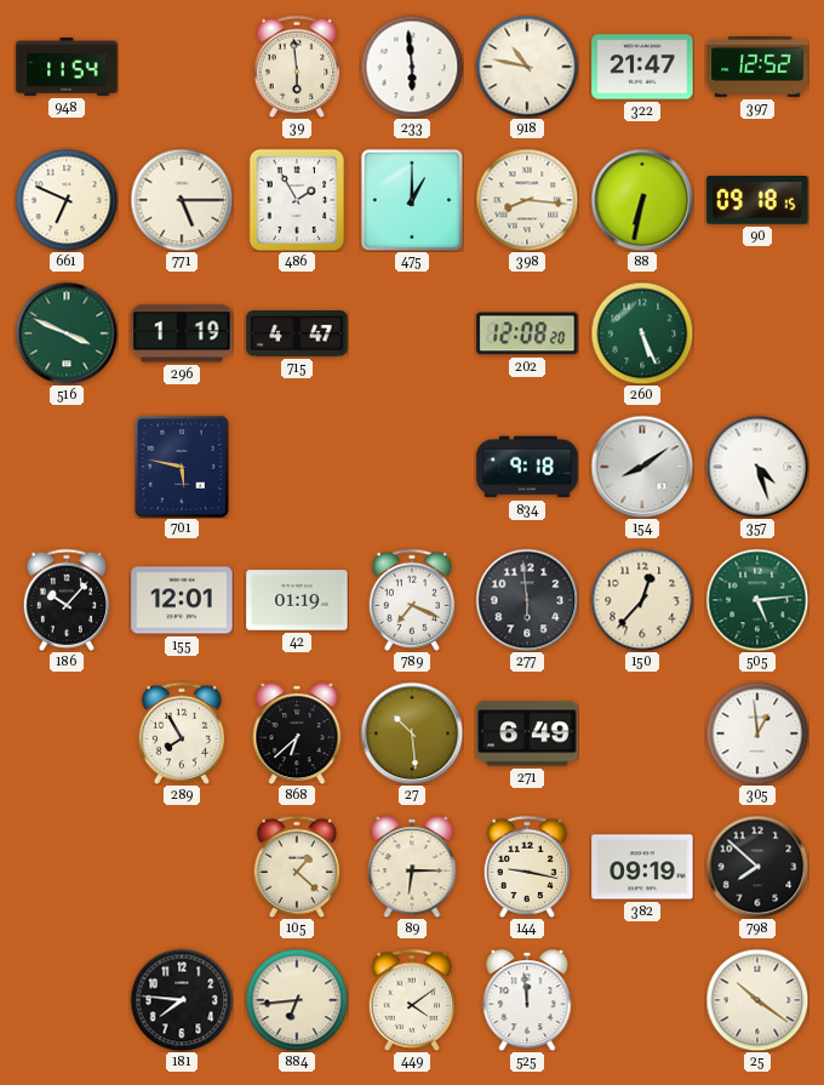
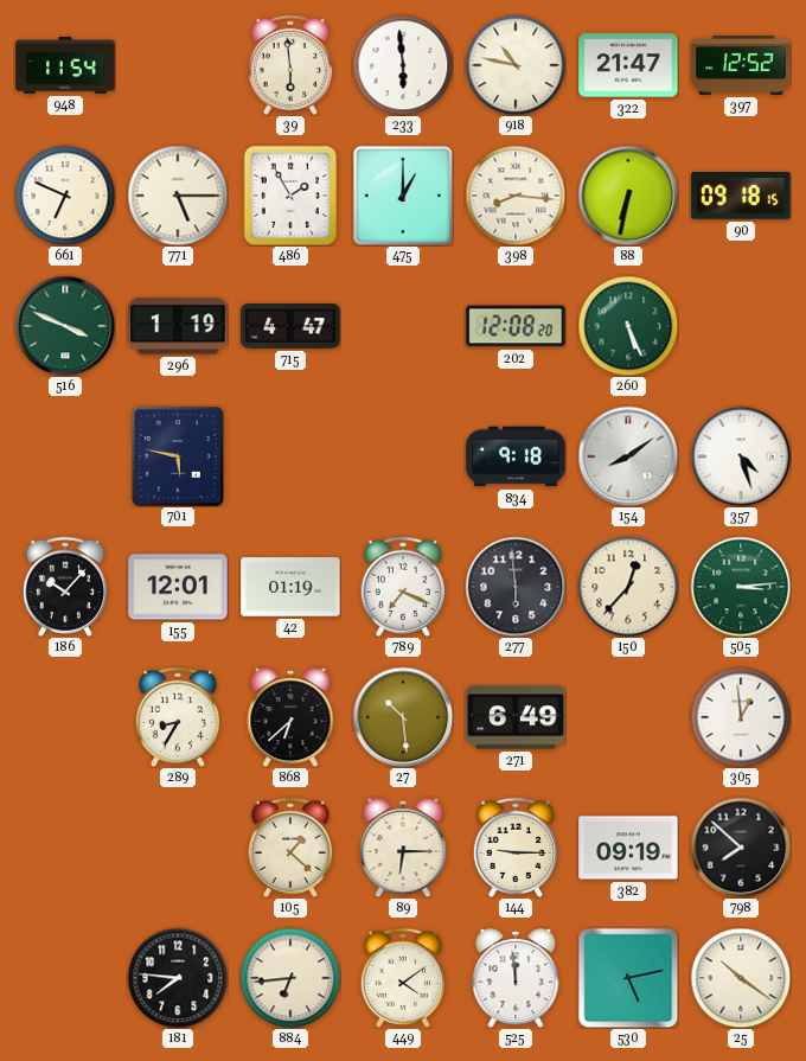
505: 5:14 -> 3:14
289: 7:55 -> 8:35
144: 9:17 -> 9:15
530: none -> 5:13
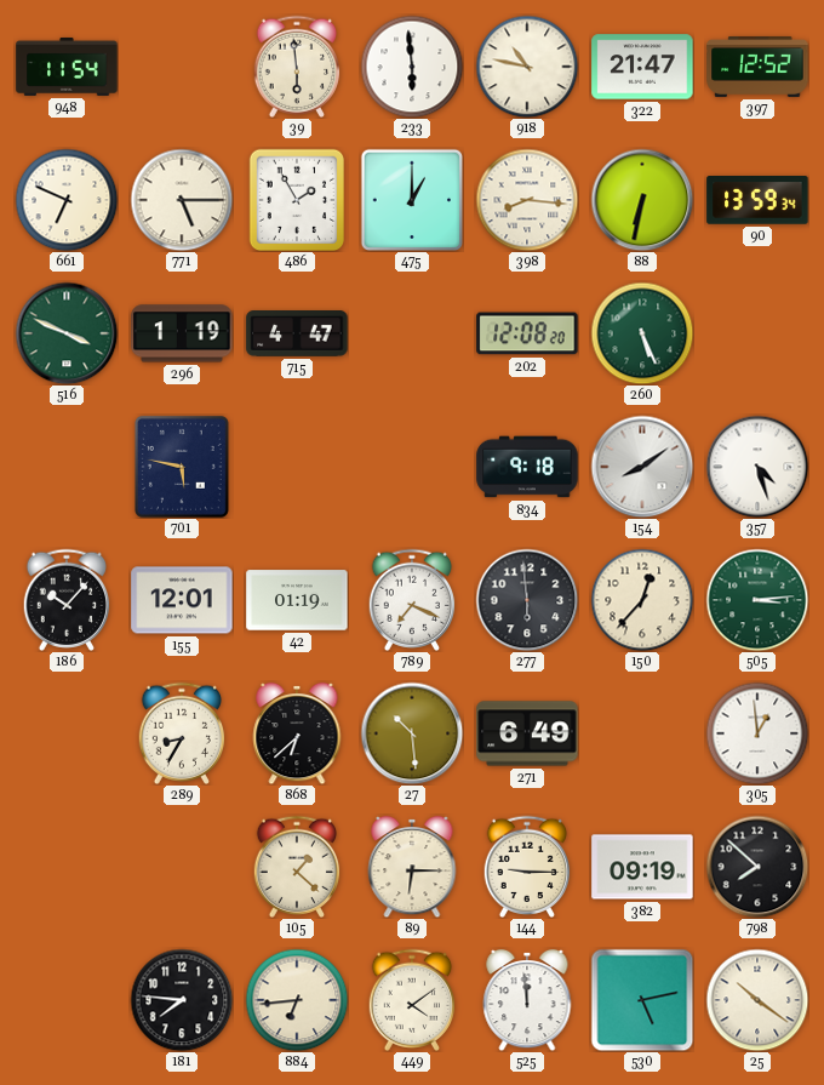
90: 09:18 -> 13:59
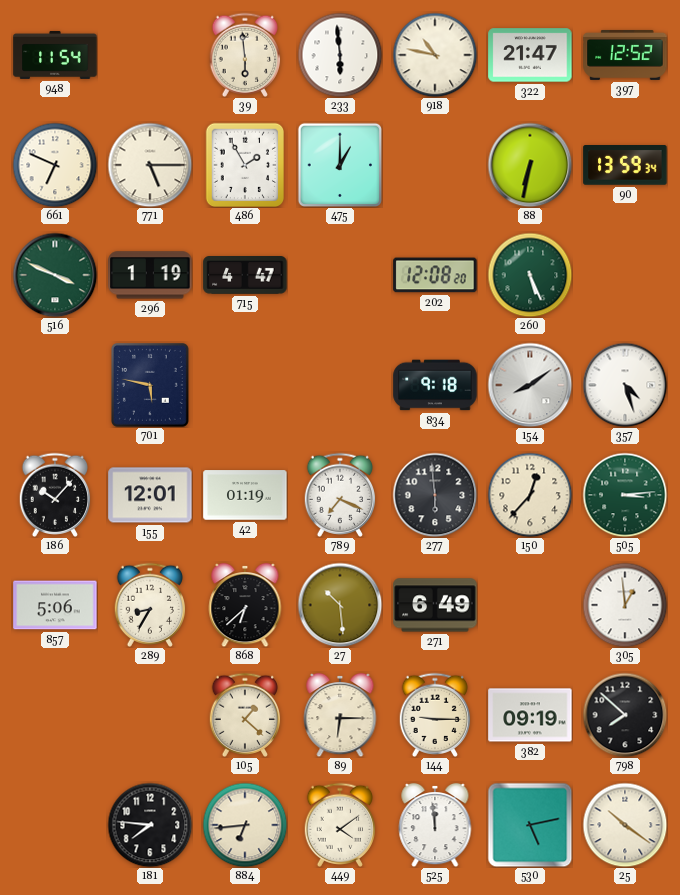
398: 8:16 -> none
857: none -> 5:06
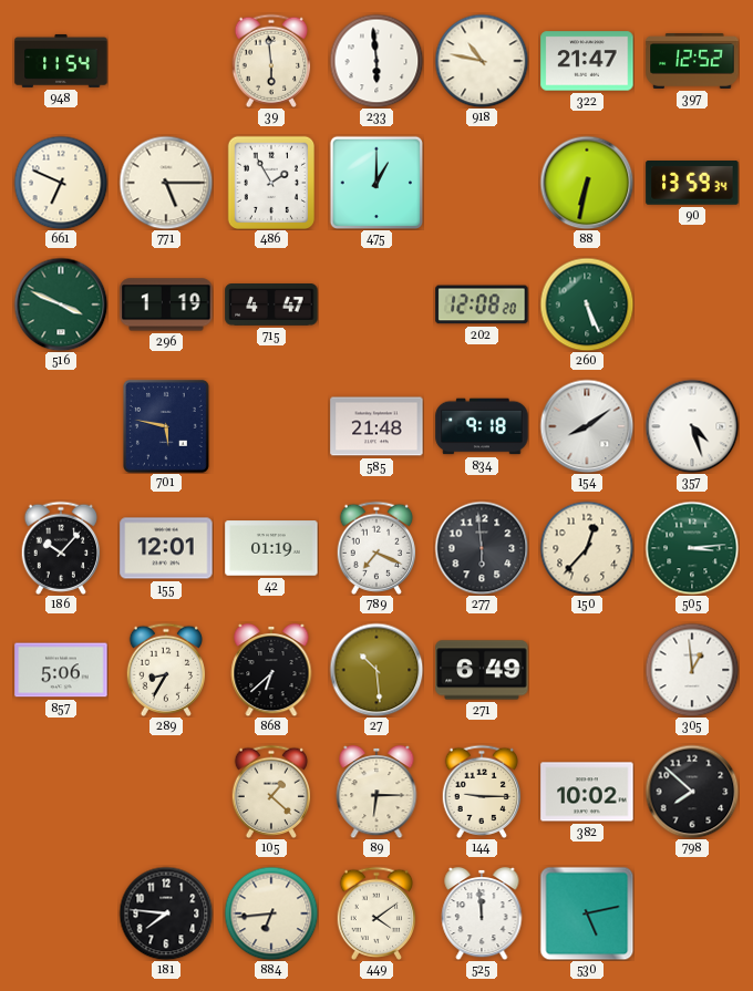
585: none -> 21:48
382: 09:19 -> 10:02
25: 10:21 -> none
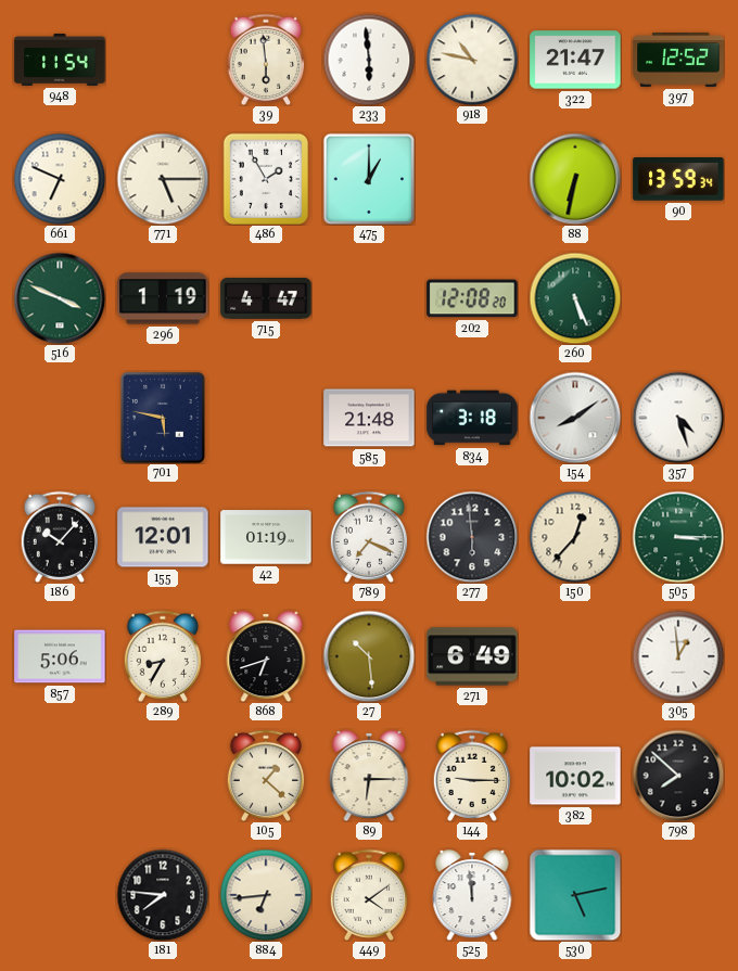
834: 9:18 -> 3:18
505: 3:14 -> 3:15
868: 6:38 -> 6:42
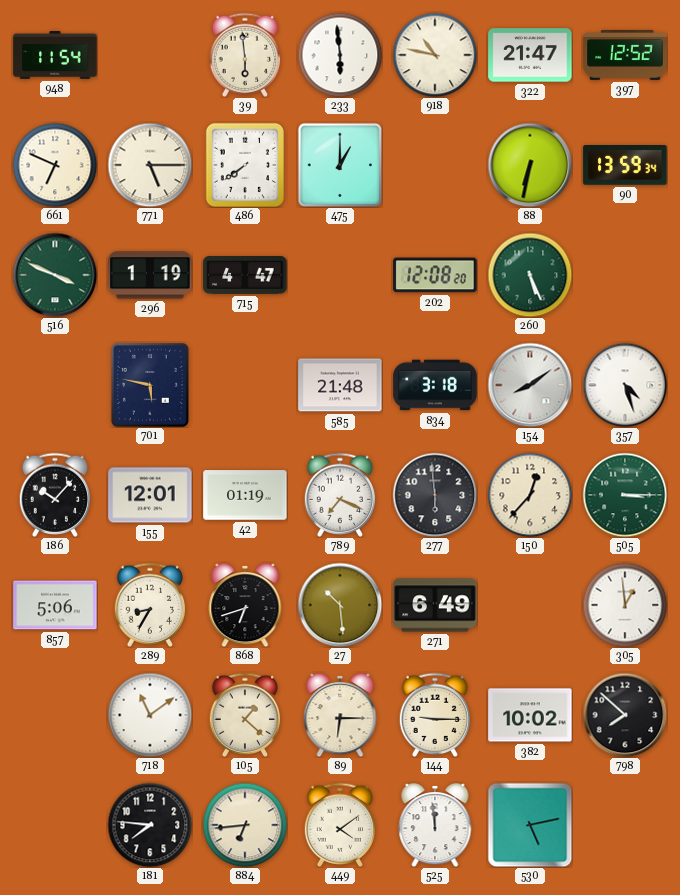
486: 1:55 -> 7:39
718: none -> 11:09
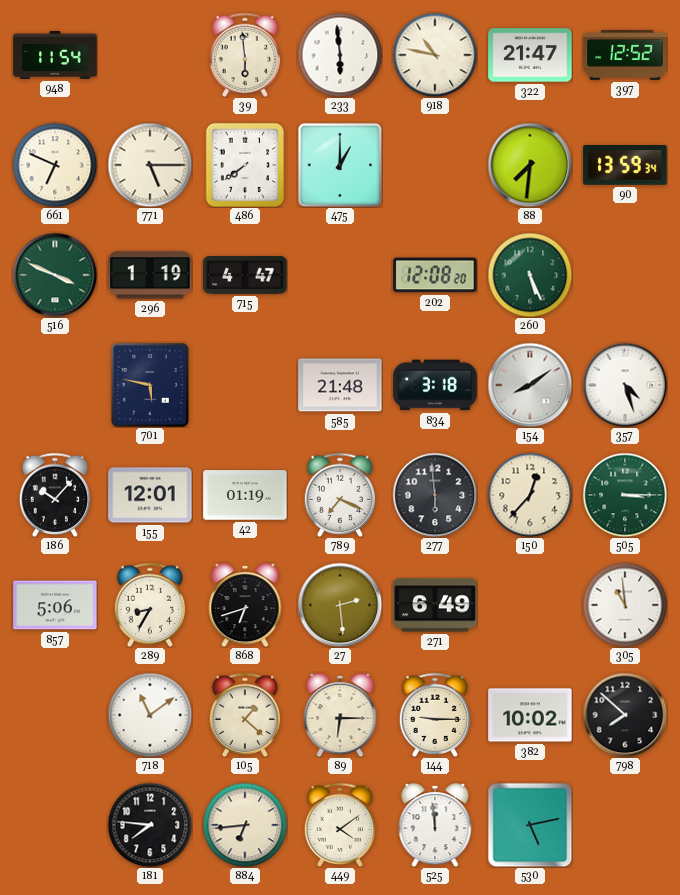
88: 6:32 -> 7:31
27: 10:29 -> 2:29
305: 12:59 -> 10:59
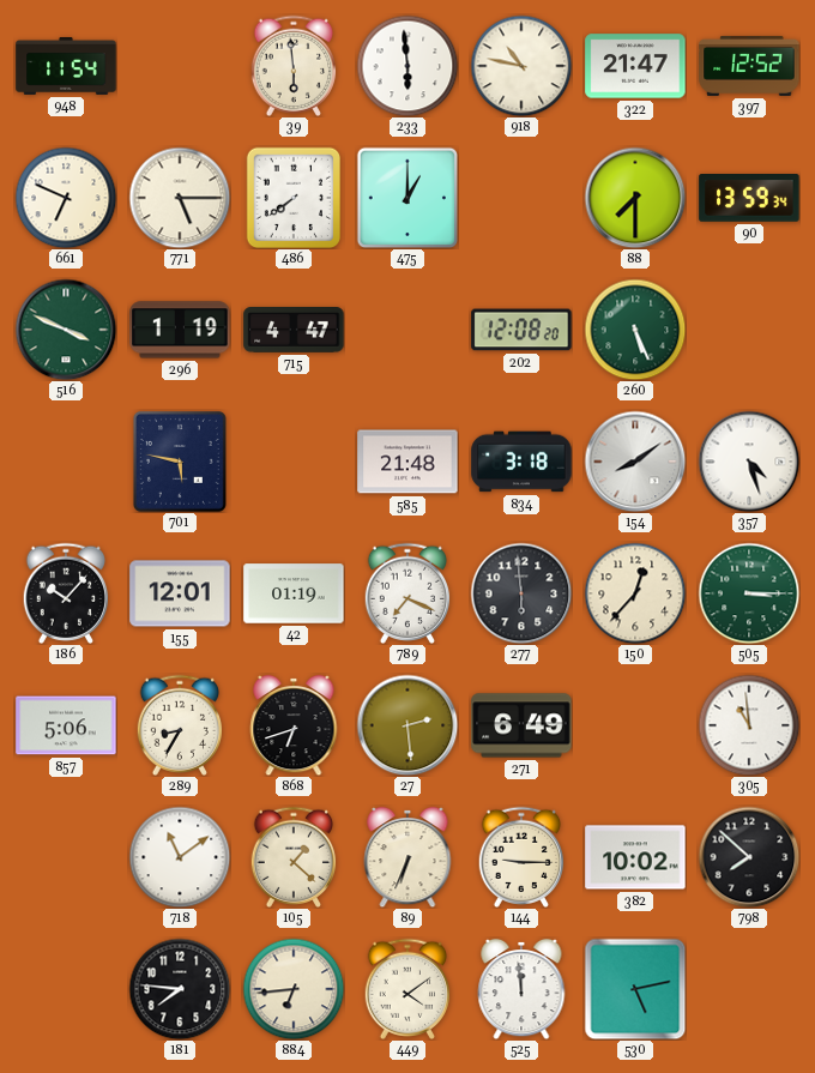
88: 7:31 -> 7:30
89: 6:15 -> 6:34
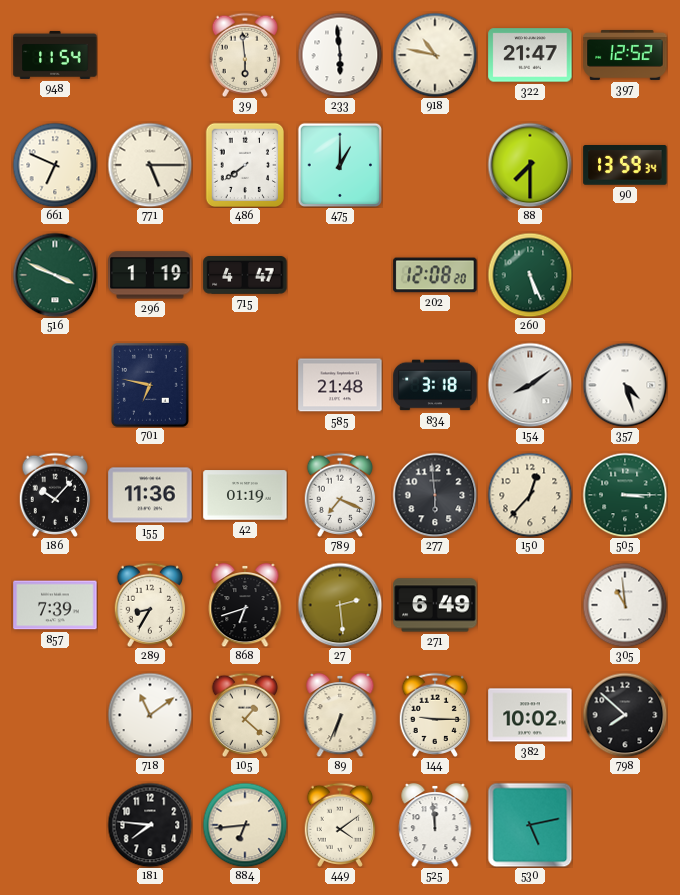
701: 5:47 -> 6:47
155: 12:01 -> 11:36
857: 5:06 -> 7:39
